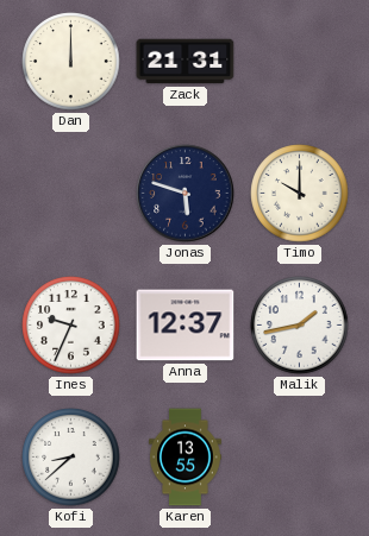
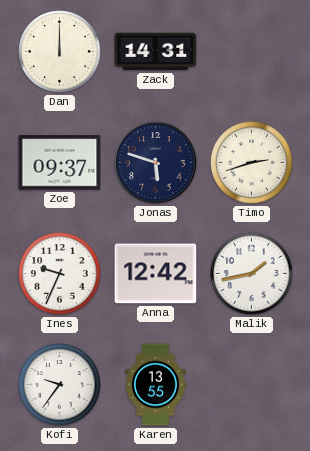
Zack: 21:31 -> 14:31
Zoe: none -> 09:37
Timo: 10:00 -> 2:42
Anna: 12:37 -> 12:42
Kofi: 8:38 -> 9:36
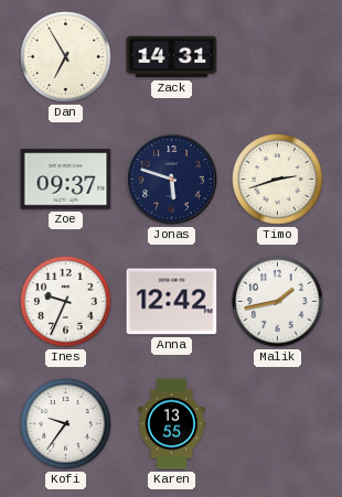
Dan: 12:00 -> 6:55
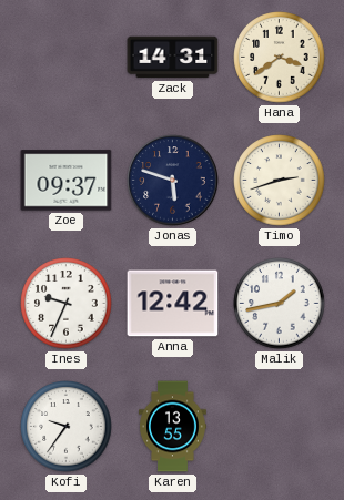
Dan: 6:55 -> none
Hana: none -> 3:39
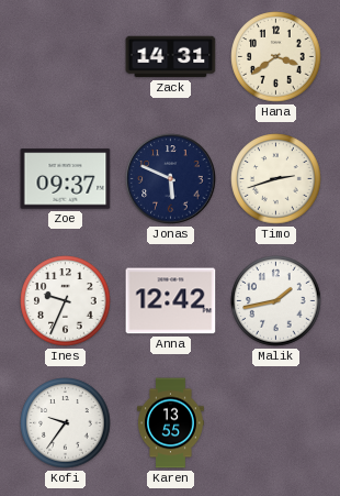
Jonas: 5:48 -> 5:49
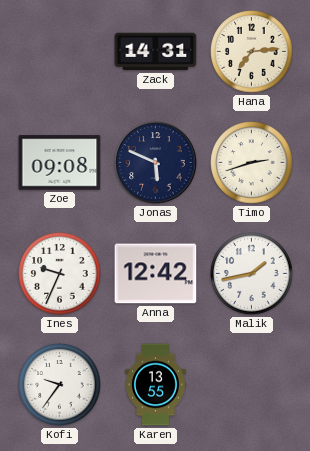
Hana: 3:39 -> 7:14
Zoe: 09:37 -> 09:08
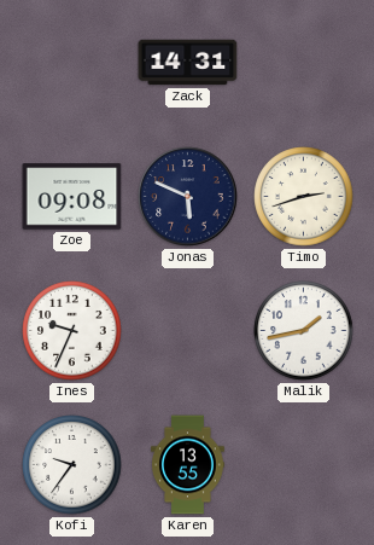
Hana: 7:14 -> none
Anna: 12:42 -> none
